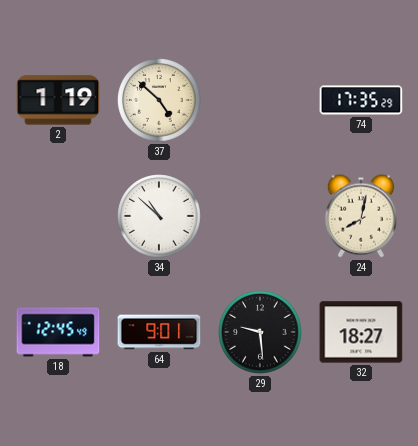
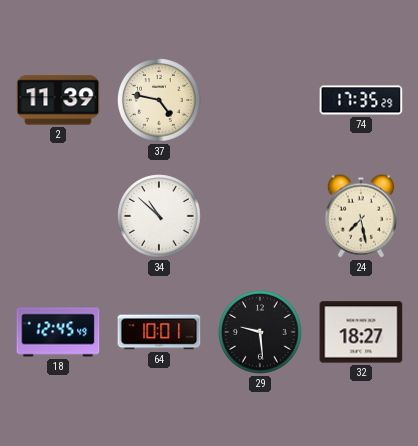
2: 1:19 -> 11:39
37: 4:52 -> 4:47
24: 8:02 -> 7:28
64: 9:01 -> 10:01
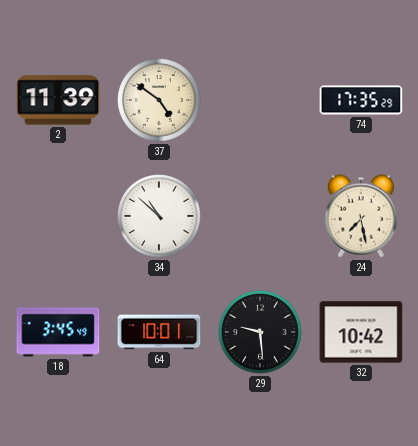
37: 4:47 -> 4:51
18: 12:45 -> 3:45
32: 18:27 -> 10:42
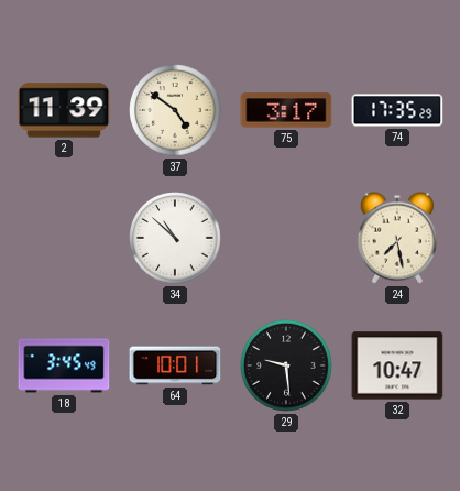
75: none -> 3:17
32: 10:42 -> 10:47
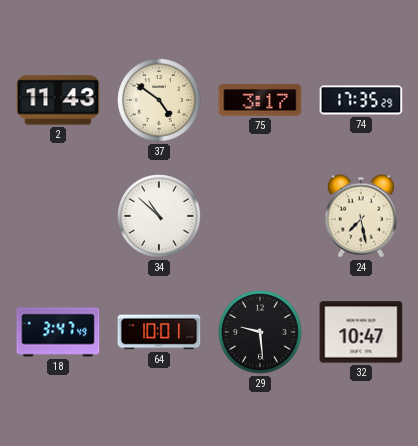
2: 11:39 -> 11:43
18: 3:45 -> 3:47
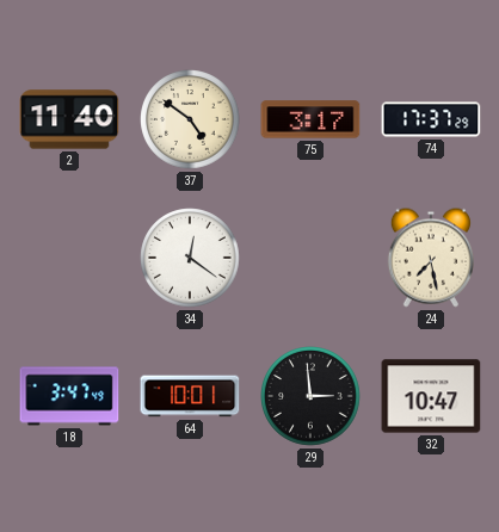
2: 11:43 -> 11:40
74: 17:35 -> 17:37
34: 10:52 -> 12:21
29: 9:29 -> 2:59
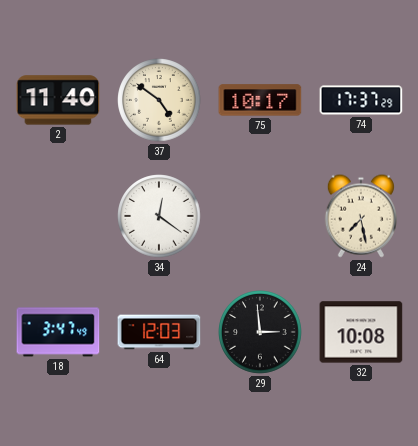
75: 3:17 -> 10:17
64: 10:01 -> 12:03
32: 10:47 -> 10:08
